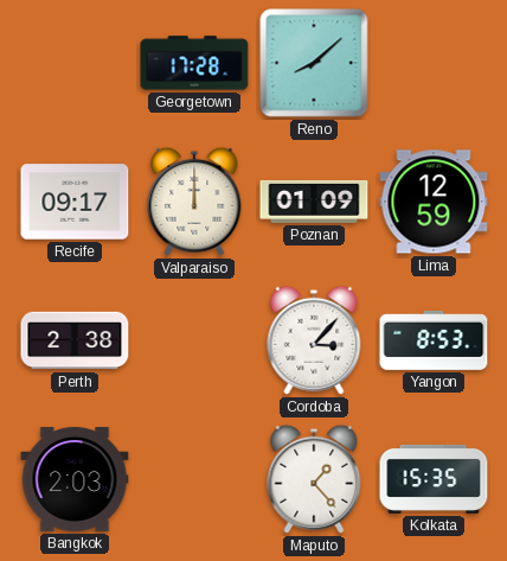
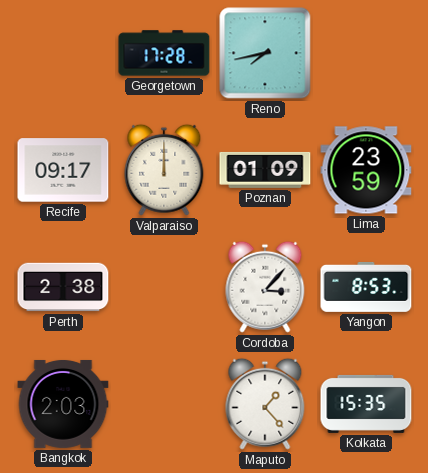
Reno: 8:08 -> 7:43
Lima: 12:59 -> 23:59
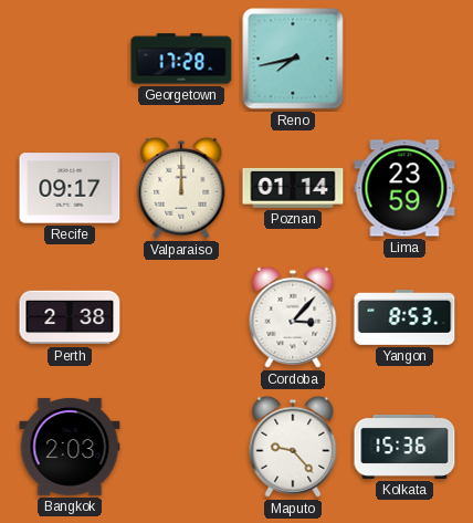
Poznan: 01:09 -> 01:14
Maputo: 1:23 -> 9:23
Kolkata: 15:35 -> 15:36
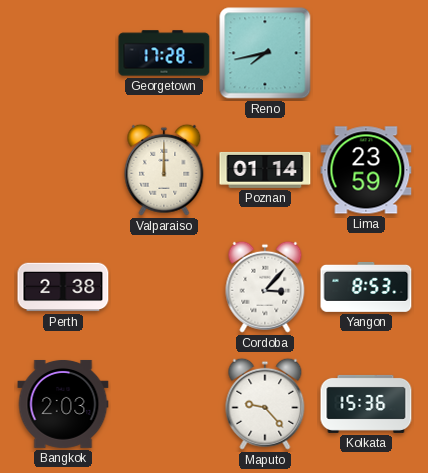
Recife: 09:17 -> none
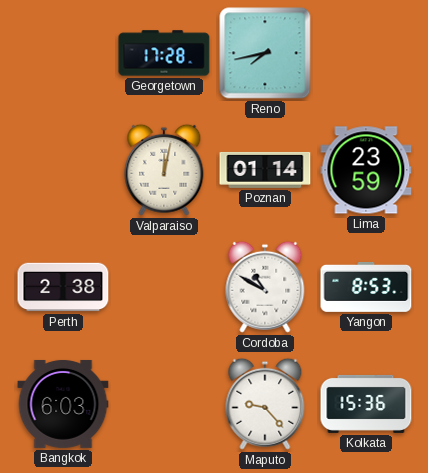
Valparaiso: 12:00 -> 12:02
Cordoba: 3:07 -> 10:50
Bangkok: 2:03 -> 6:03
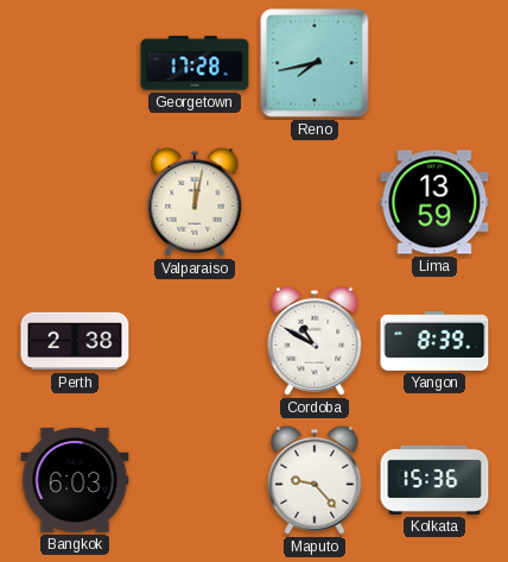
Poznan: 01:14 -> none
Lima: 23:59 -> 13:59
Yangon: 8:53 -> 8:39
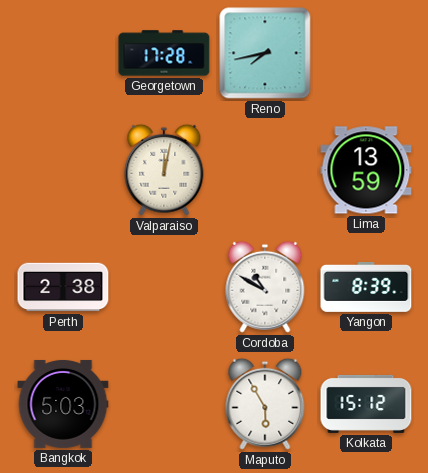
Bangkok: 6:03 -> 5:03
Maputo: 9:23 -> 5:55
Kolkata: 15:36 -> 15:12
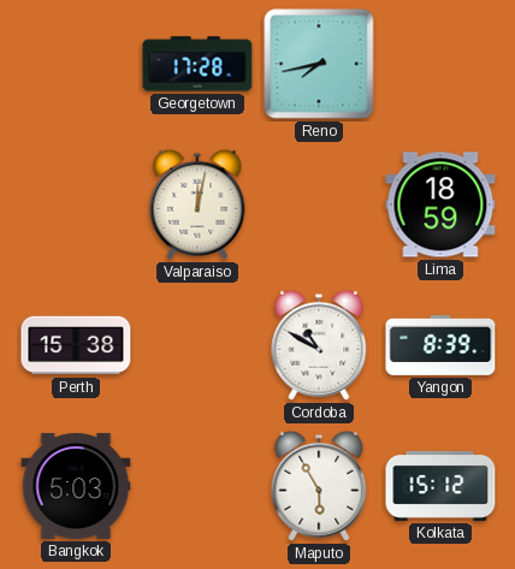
Lima: 13:59 -> 18:59
Perth: 2:38 -> 15:38
